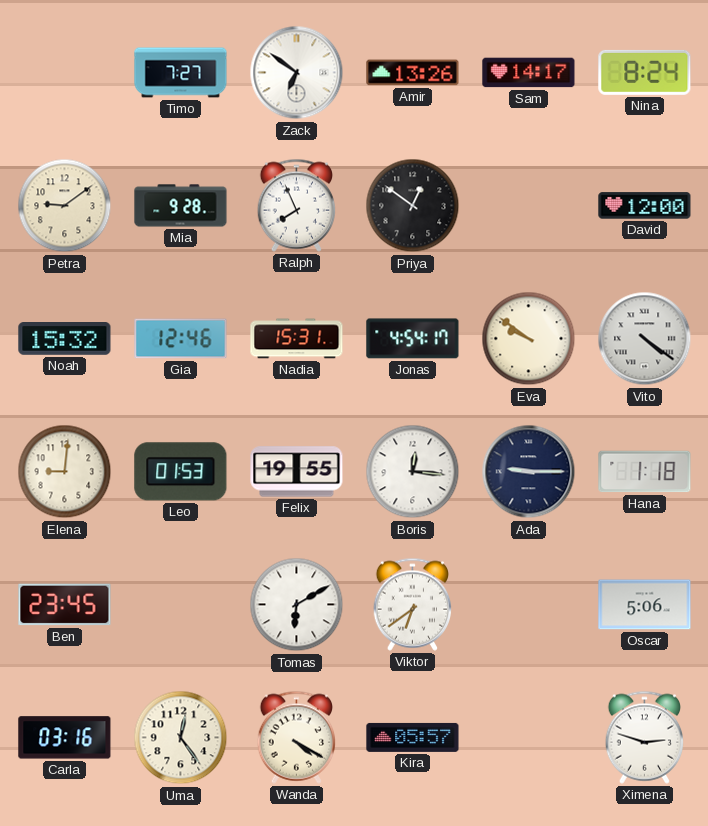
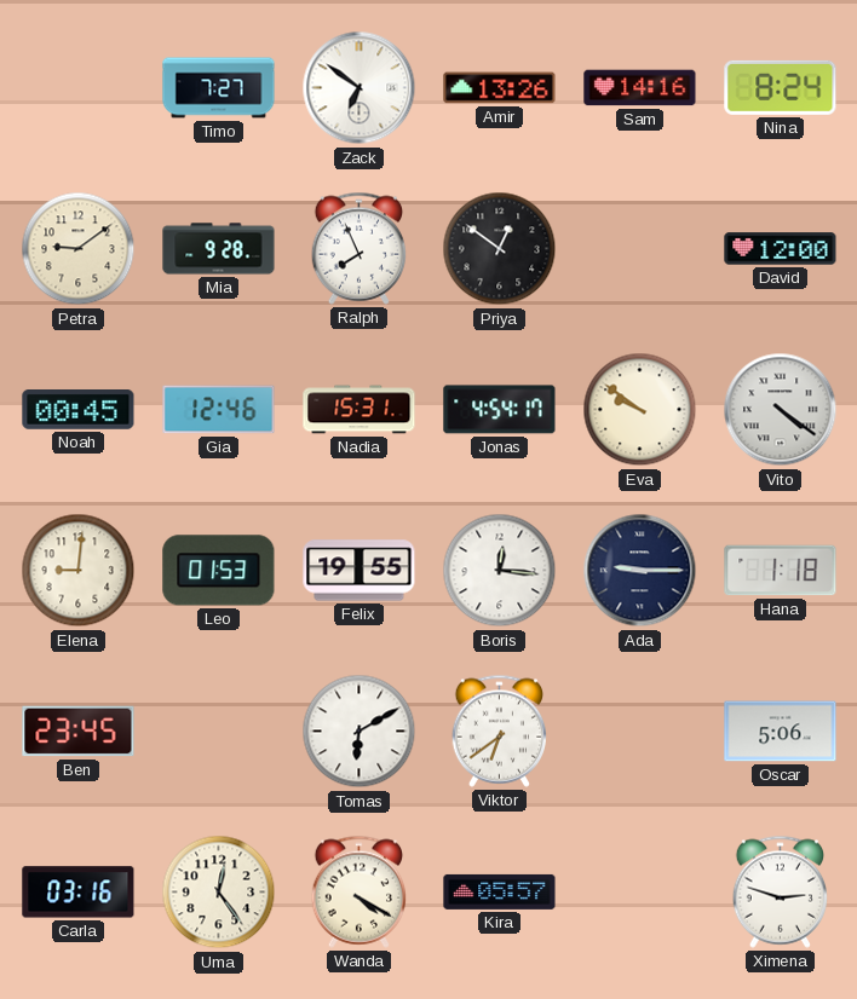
Sam: 14:17 -> 14:16
Noah: 15:32 -> 00:45
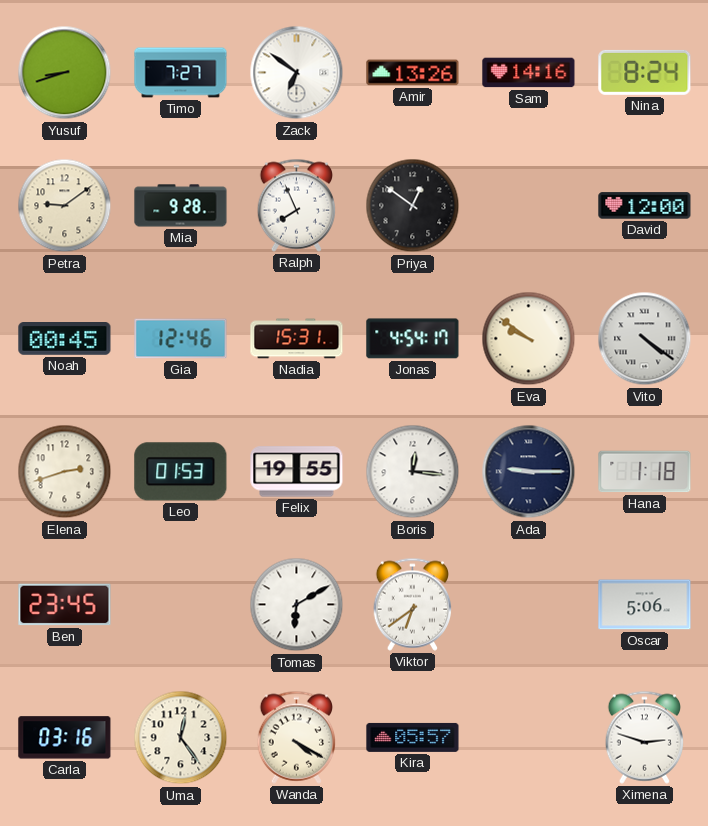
Yusuf: none -> 8:42
Elena: 9:01 -> 2:42
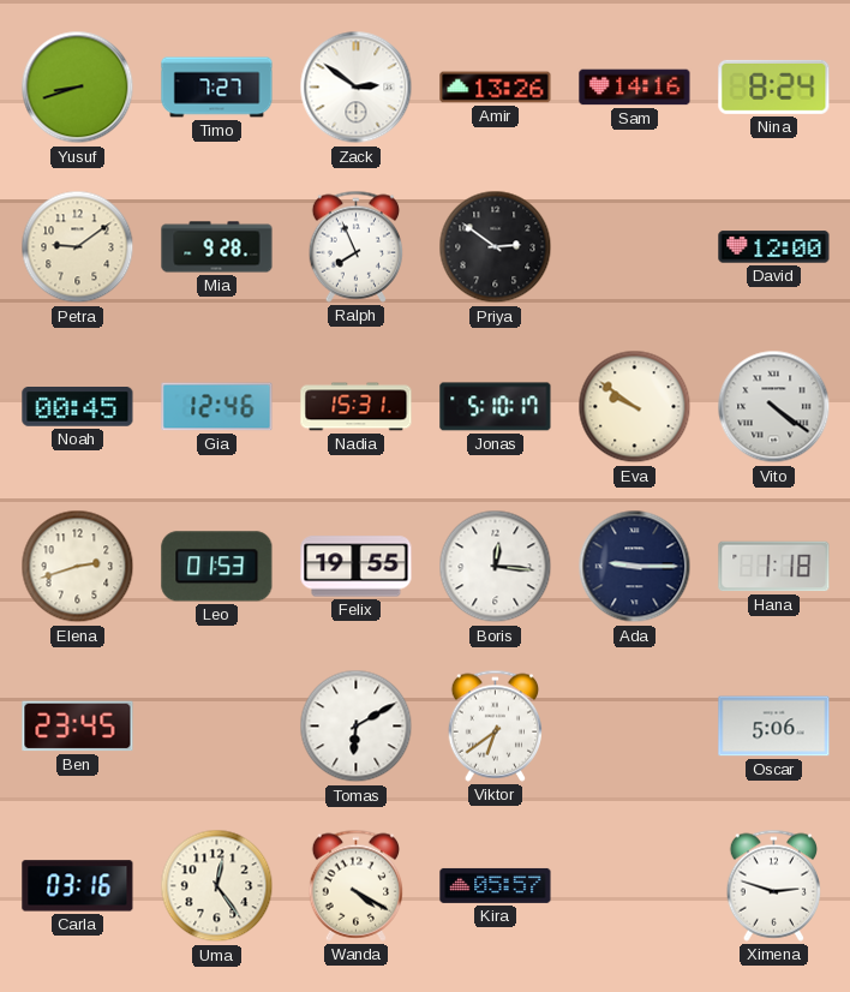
Zack: 6:51 -> 2:51
Priya: 12:51 -> 2:51
Jonas: 4:54 -> 5:10
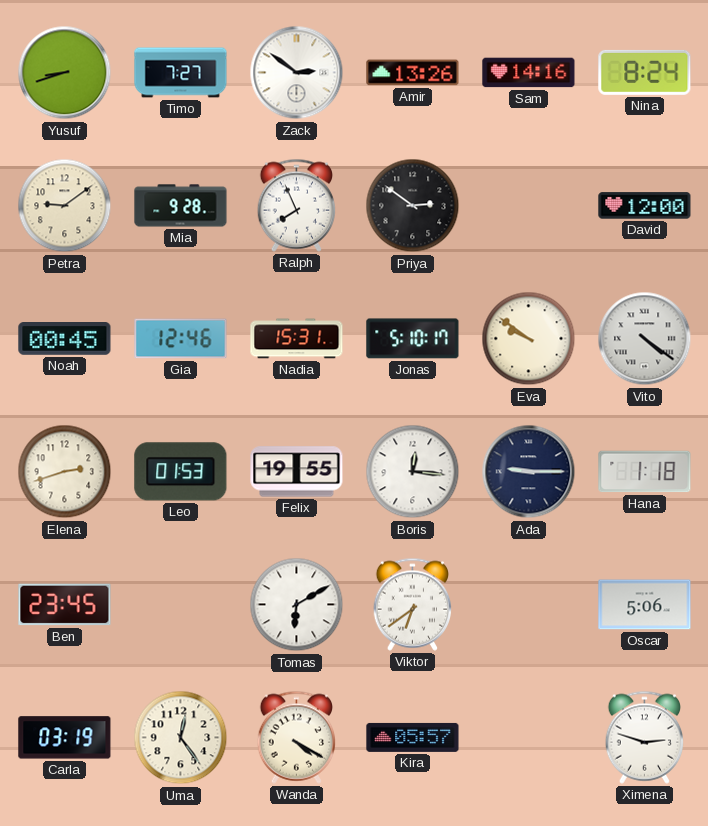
Carla: 03:16 -> 03:19
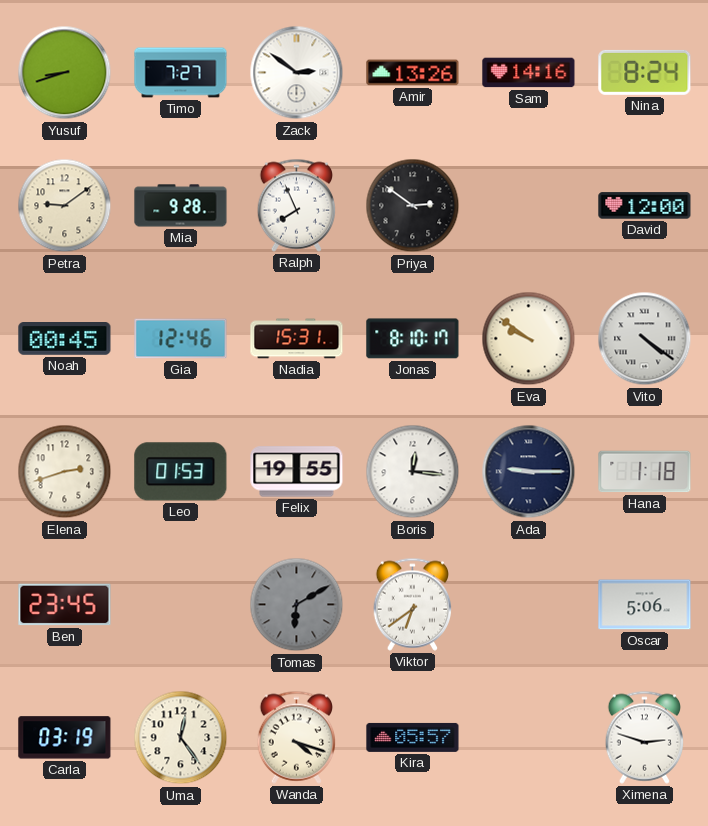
Jonas: 5:10 -> 8:10
Tomas dial: white -> grey
Wanda: 4:20 -> 4:18
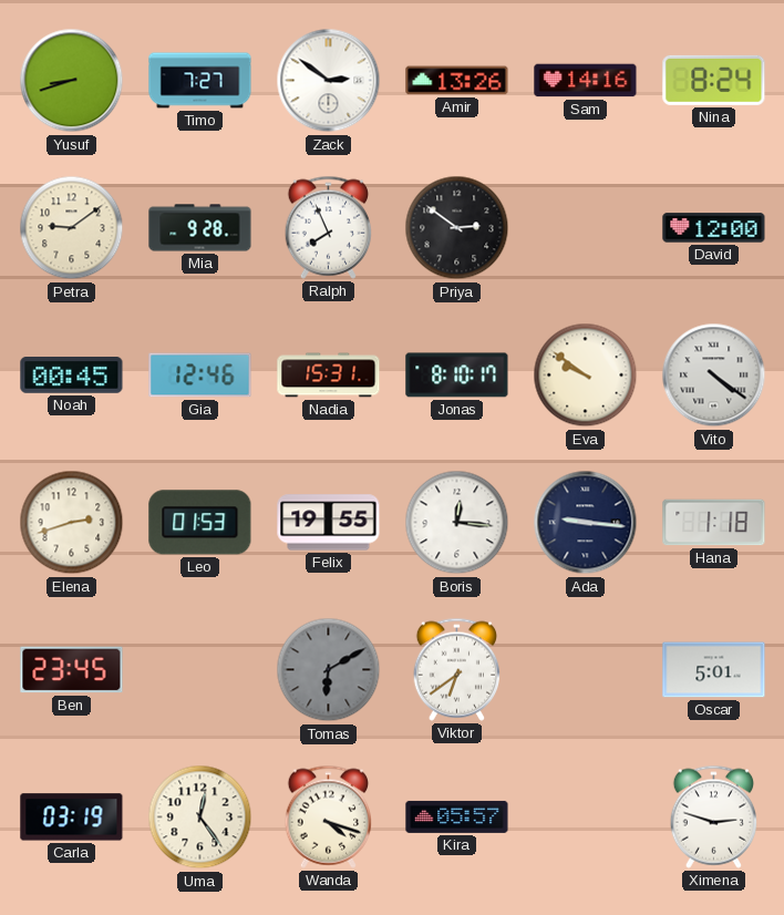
Ada: 9:15 -> 9:16
Oscar: 5:06 -> 5:01
